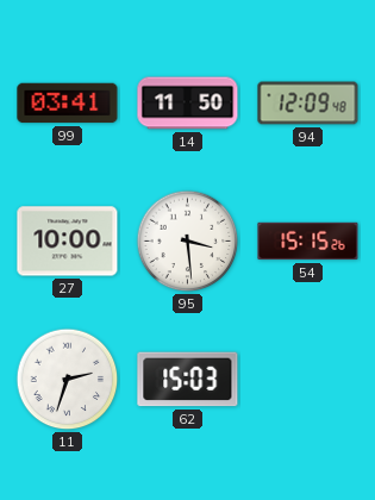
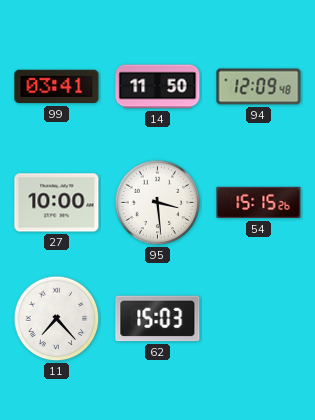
11: 2:33 -> 7:23
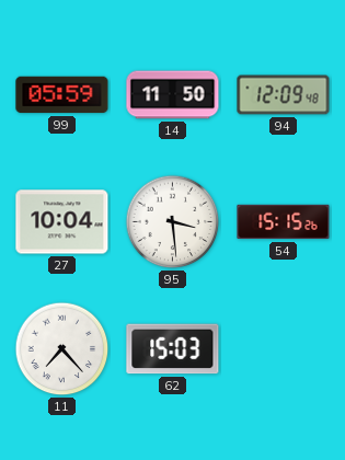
99: 03:41 -> 05:59
27: 10:00 -> 10:04
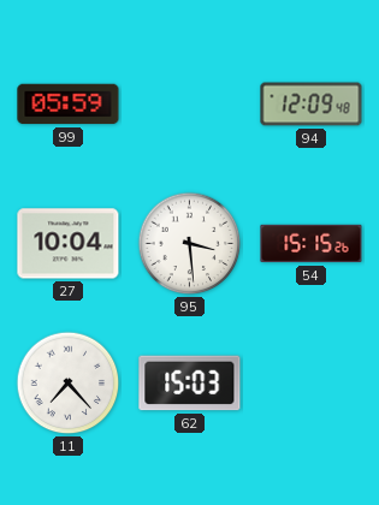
14: 11:50 -> none
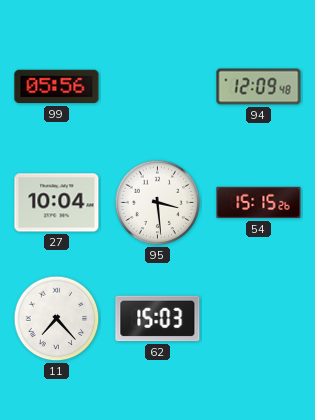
99: 05:59 -> 05:56
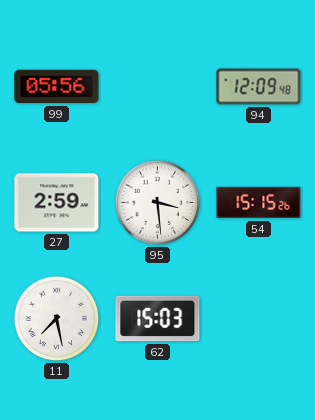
27: 10:04 -> 2:59
11: 7:23 -> 7:28
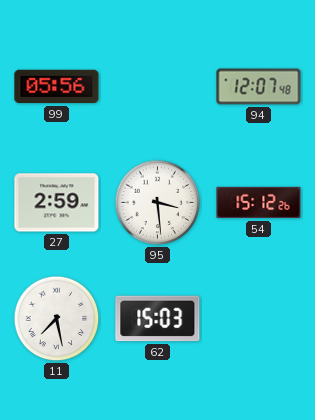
94: 12:09 -> 12:07
54: 15:15 -> 15:12
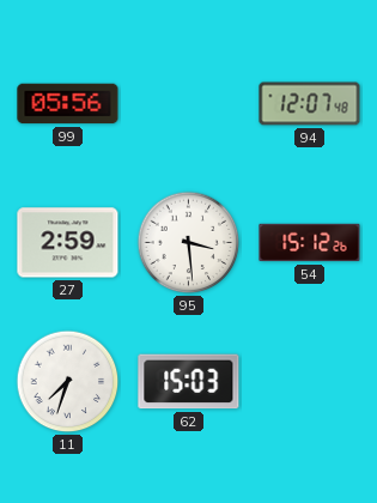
11: 7:28 -> 7:33
